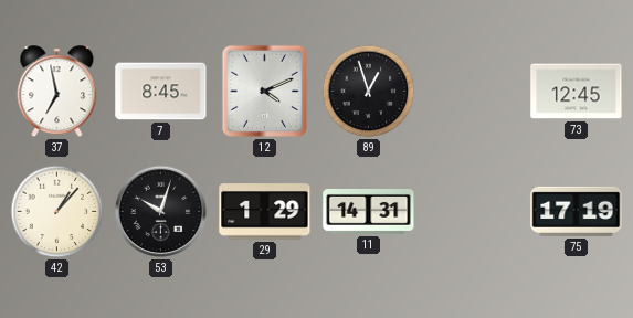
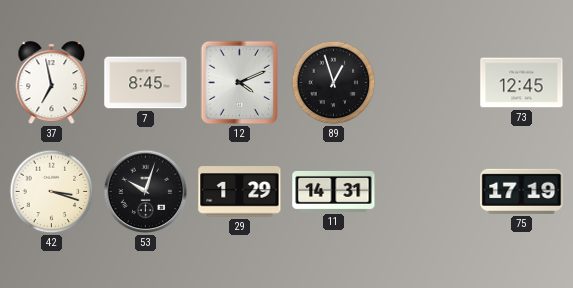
42: 1:07 -> 3:18
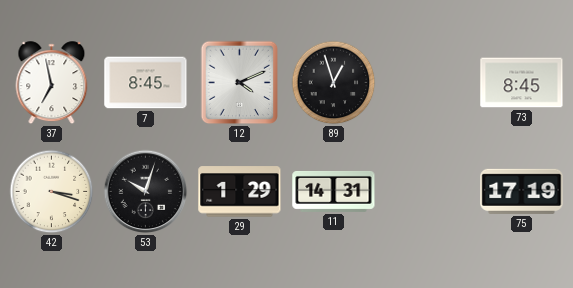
73: 12:45 -> 8:45
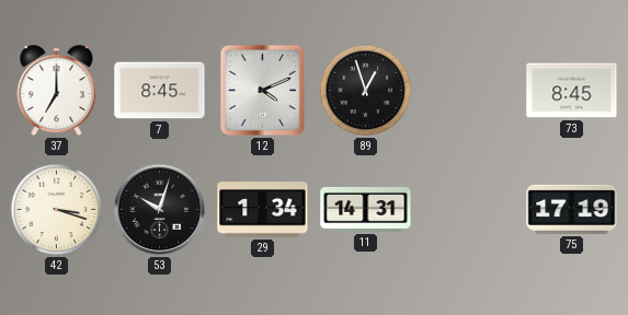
37: 6:58 -> 7:00
29: 1:29 -> 1:34
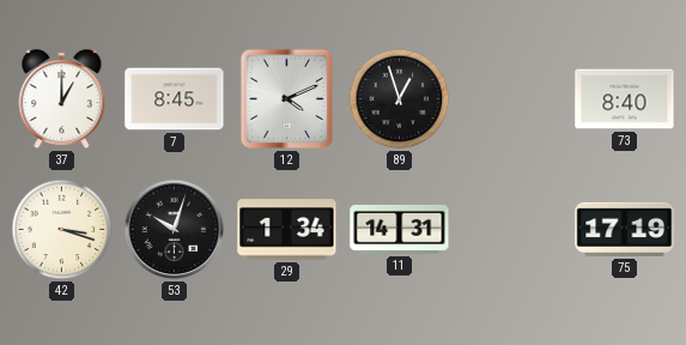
37: 7:00 -> 1:00
73: 8:45 -> 8:40
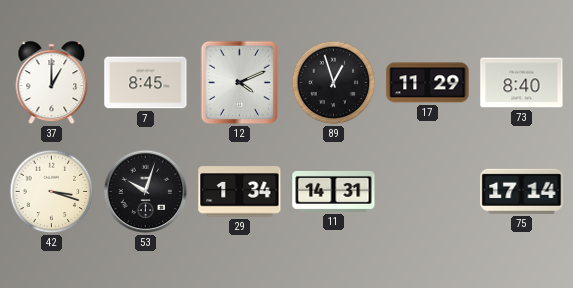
17: none -> 11:29
75: 17:19 -> 17:14
